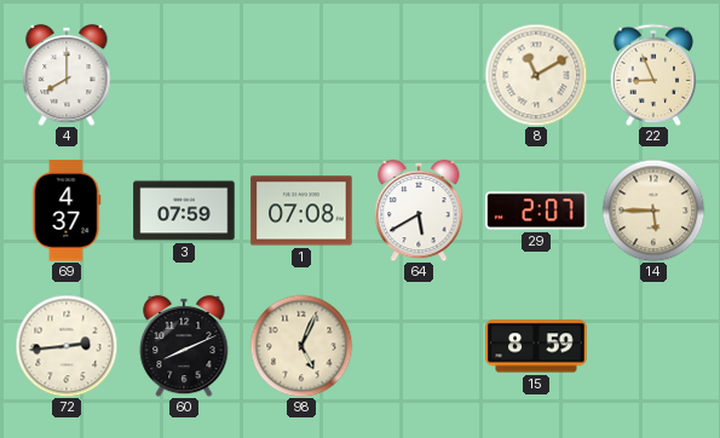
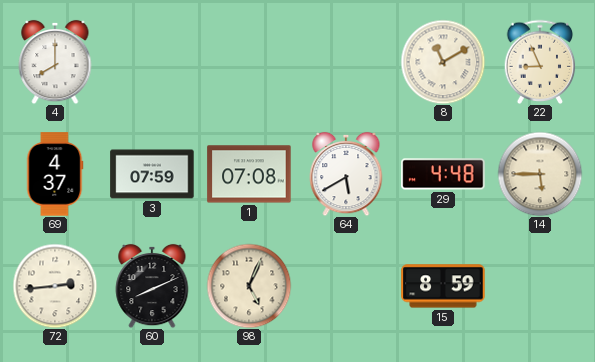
29: 2:07 -> 4:48
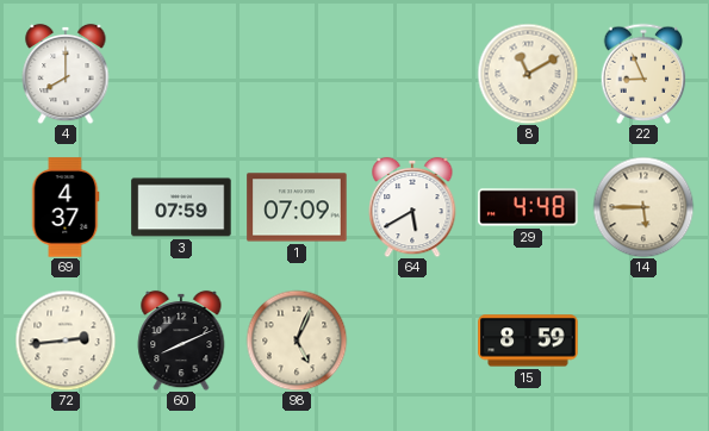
1: 07:08 -> 07:09
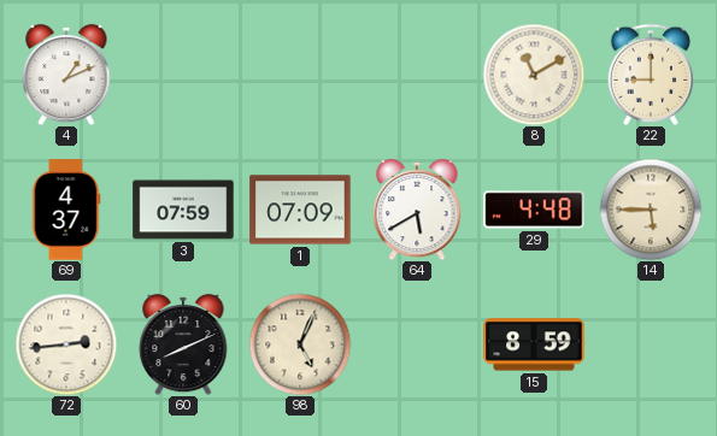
4: 8:00 -> 1:11
22: 8:56 -> 9:00
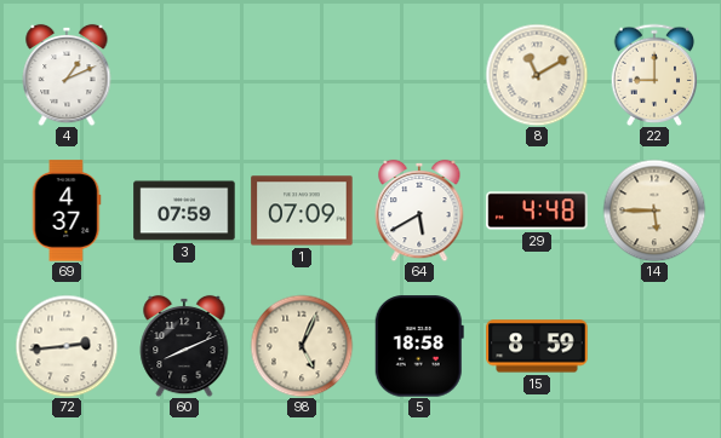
5: none -> 18:58
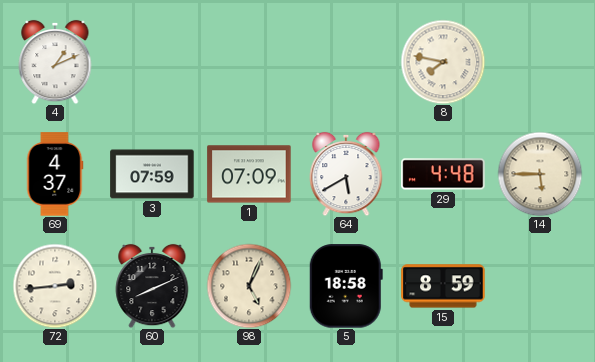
8: 11:10 -> 7:47
22: 9:00 -> none
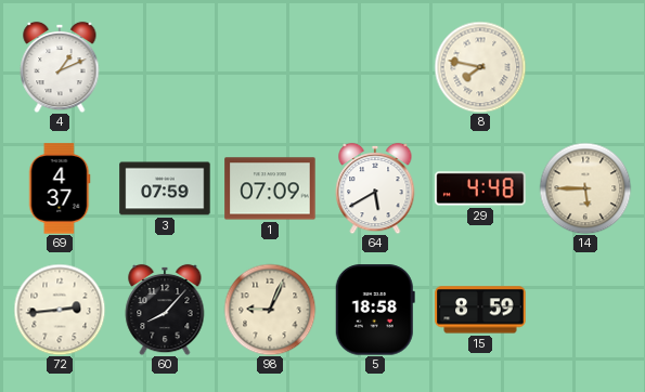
60: 8:11 -> 8:07
98: 5:04 -> 9:04
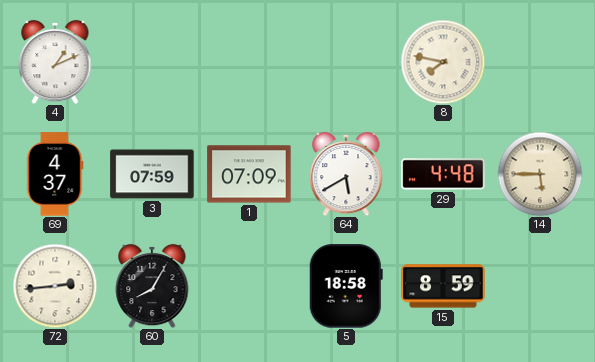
60: 8:07 -> 8:05
98: 9:04 -> none
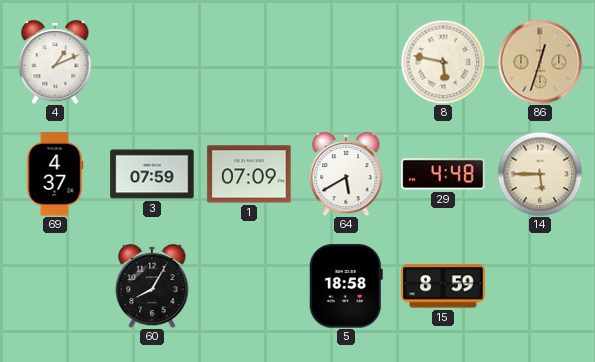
8: 7:47 -> 5:47
86: none -> 12:33
72: 2:44 -> none
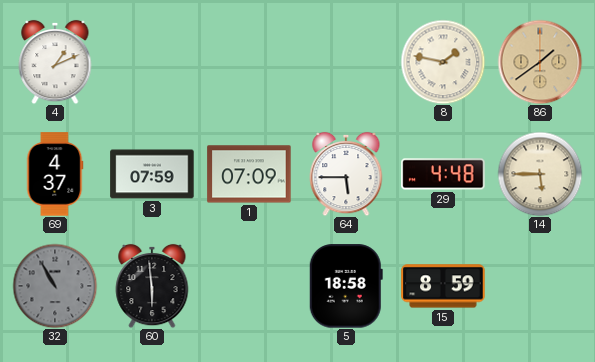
8: 5:47 -> 1:47
86: 12:33 -> 1:39
64: 5:40 -> 5:45
32: none -> 10:55
60: 8:05 -> 5:59
